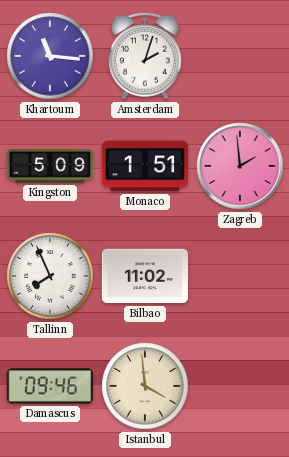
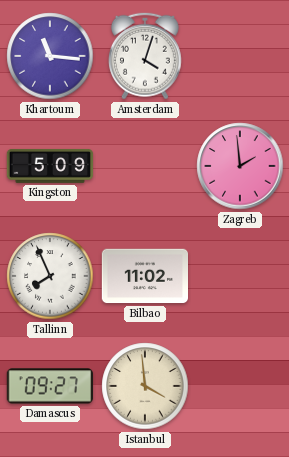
Amsterdam: 2:03 -> 4:03
Monaco: 1:51 -> none
Damascus: 09:46 -> 09:27
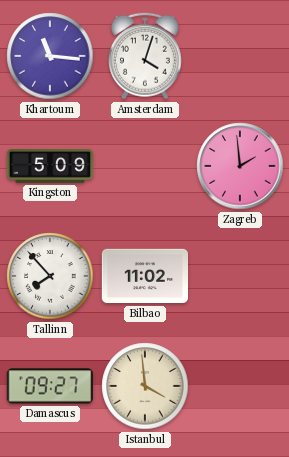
Tallinn: 7:56 -> 7:53
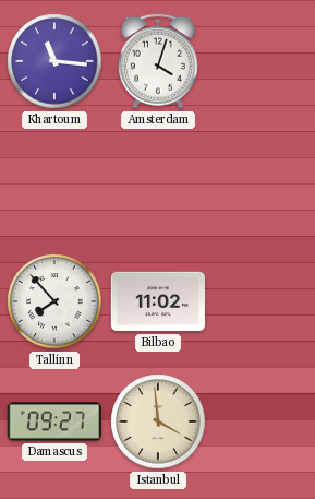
Kingston: 5:09 -> none
Zagreb: 1:59 -> none
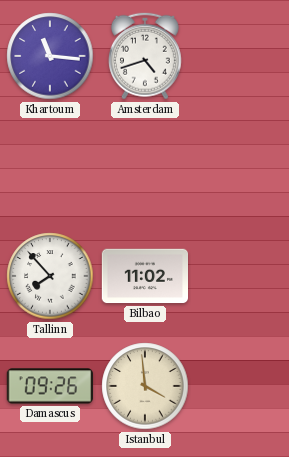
Amsterdam: 4:03 -> 4:42
Damascus: 09:27 -> 09:26
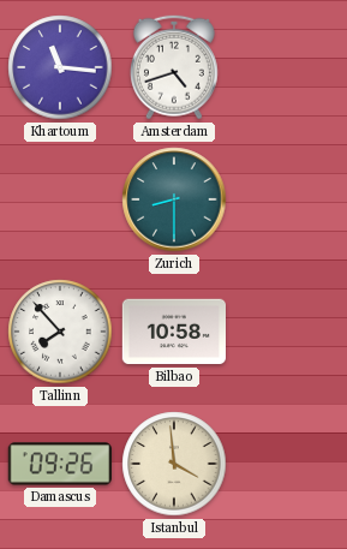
Zurich: none -> 8:30
Bilbao: 11:02 -> 10:58
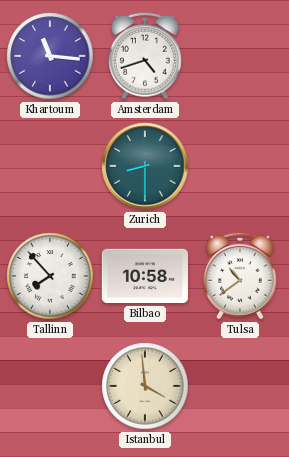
Tulsa: none -> 10:39
Damascus: 09:26 -> none
